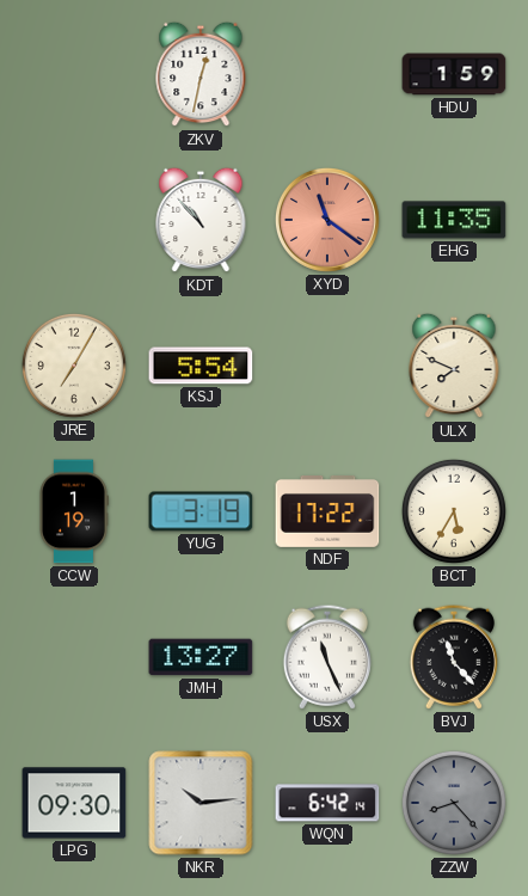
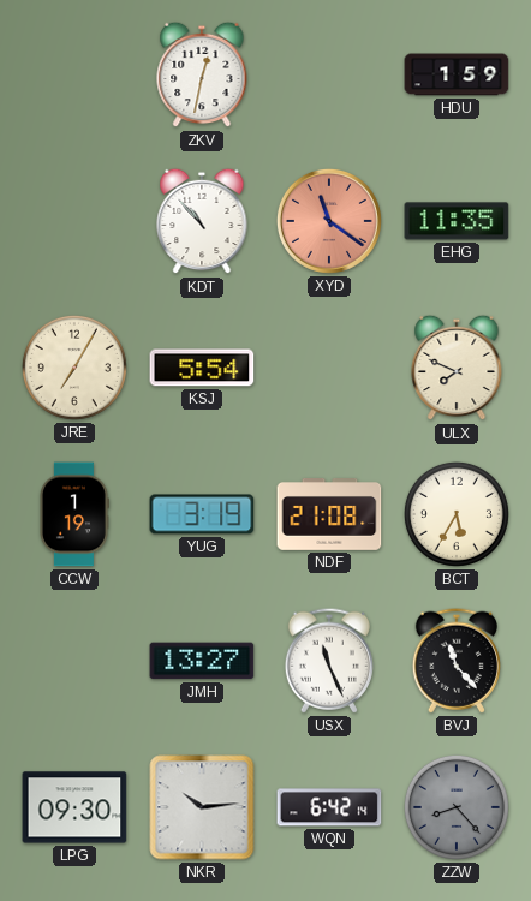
NDF: 17:22 -> 21:08
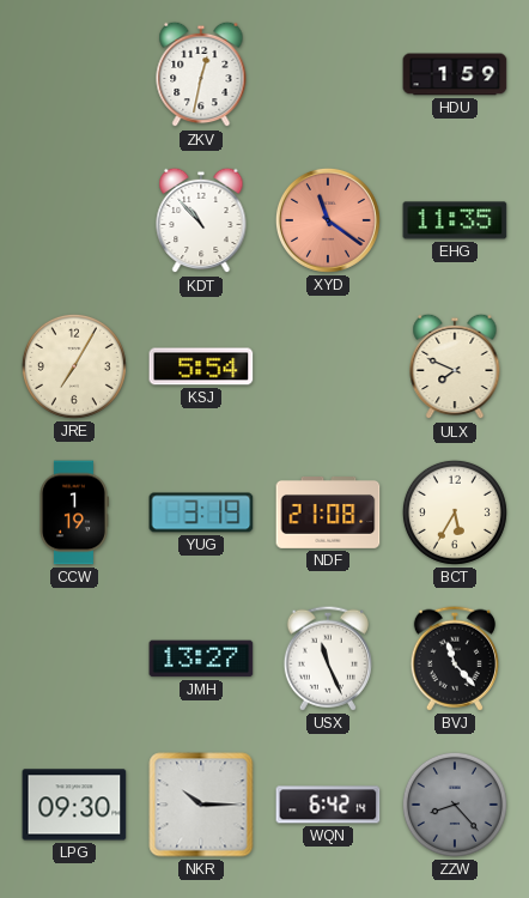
NKR: 10:14 -> 10:15
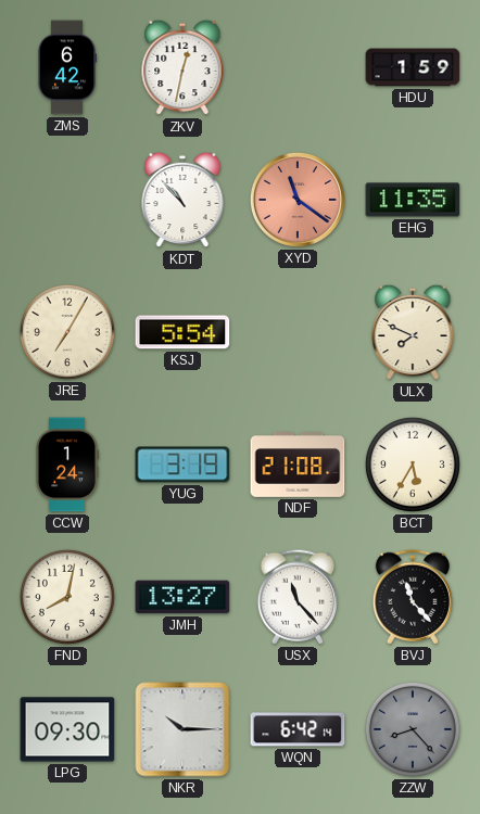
ZMS: none -> 6:42
CCW: 1:19 -> 1:24
FND: none -> 8:02
USX: 11:26 -> 11:23
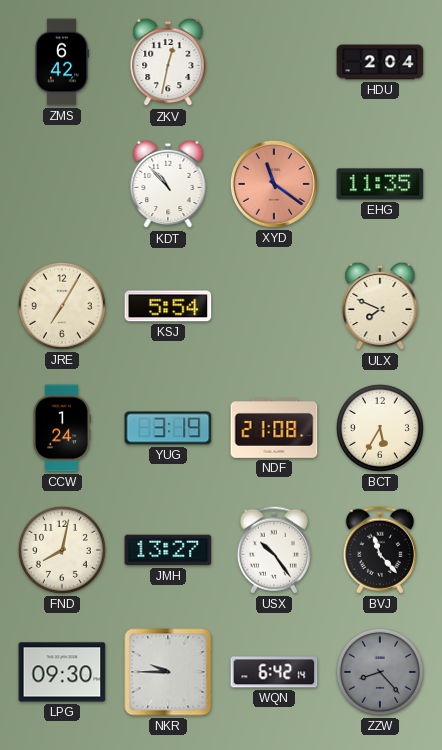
HDU: 1:59 -> 2:04
USX: 11:23 -> 10:24
NKR: 10:15 -> 9:45
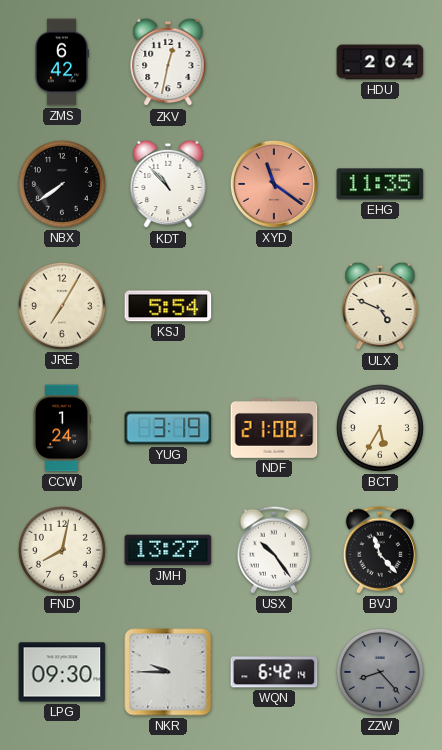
NBX: none -> 7:39
ULX: 7:49 -> 4:49
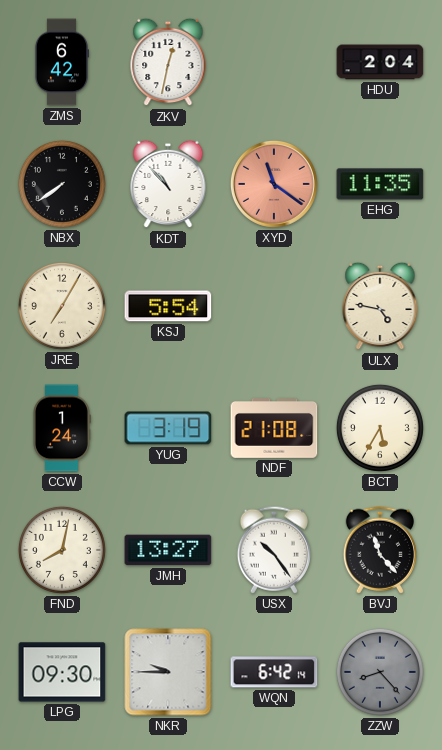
ULX: 4:49 -> 4:47
